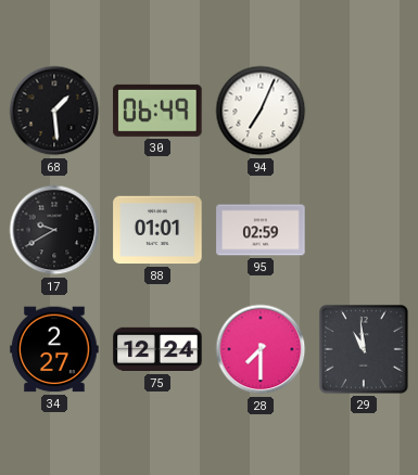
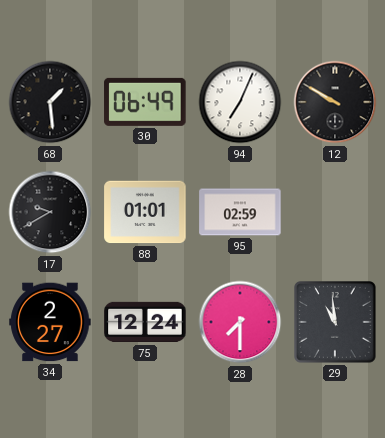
12: none -> 9:50
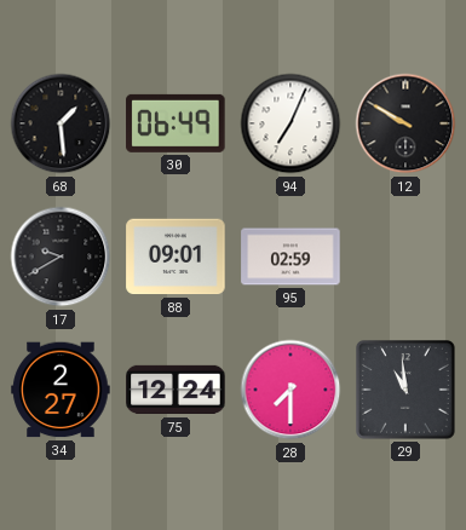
88: 01:01 -> 09:01
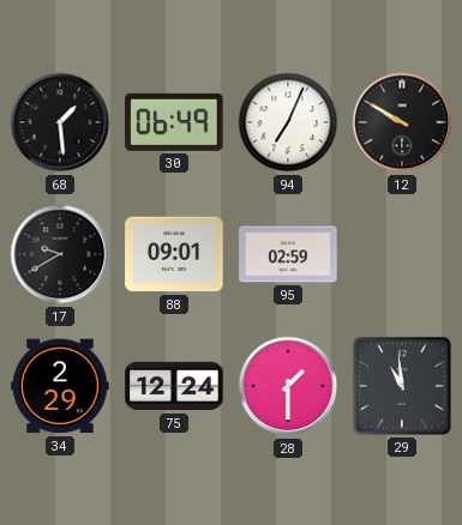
34: 2:27 -> 2:29
28: 7:30 -> 1:30
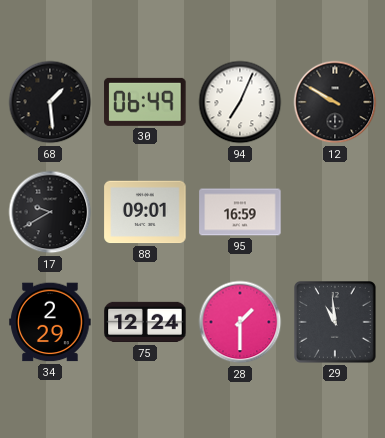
95: 02:59 -> 16:59
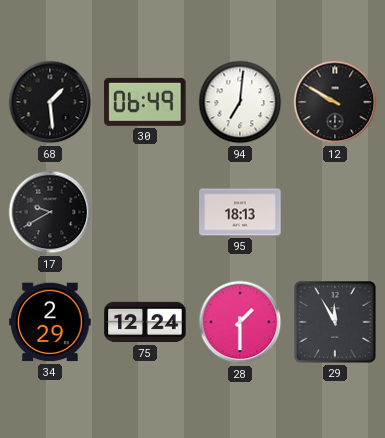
94: 7:04 -> 7:01
88: 09:01 -> none
95: 16:59 -> 18:13
29: 10:59 -> 11:55
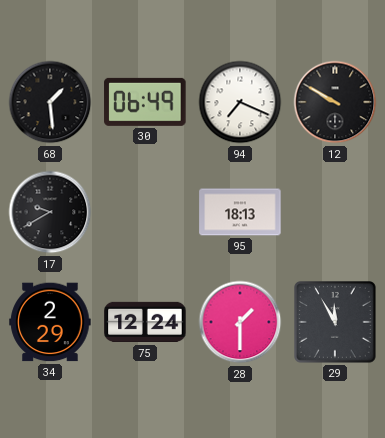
94: 7:01 -> 7:19
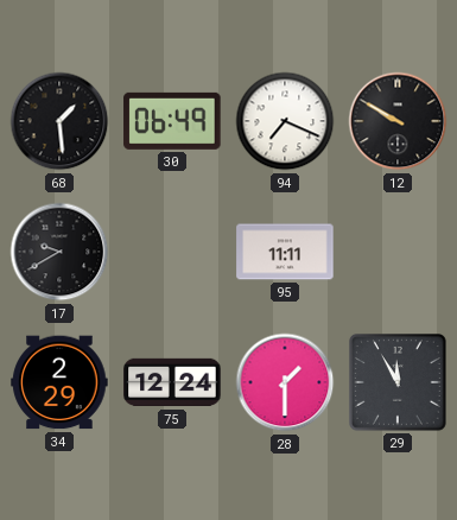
95: 18:13 -> 11:11
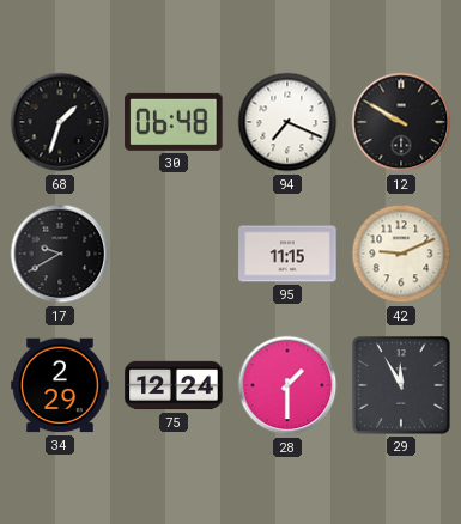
68: 1:29 -> 1:33
30: 06:49 -> 06:48
95: 11:11 -> 11:15
42: none -> 9:11
